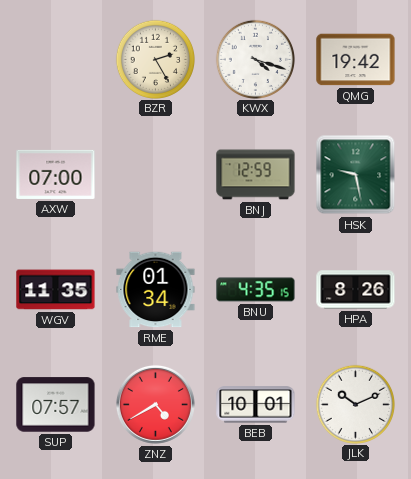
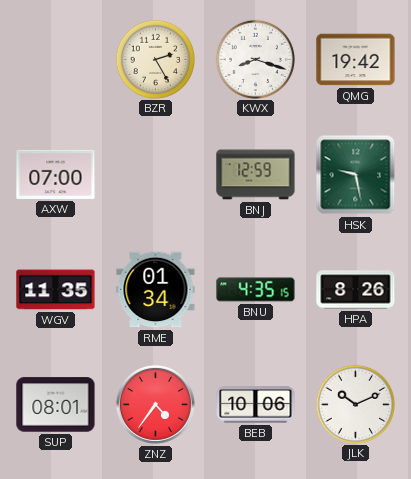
KWX: 4:18 -> 8:18
SUP: 07:57 -> 08:01
ZNZ: 4:40 -> 4:36
BEB: 10:01 -> 10:06
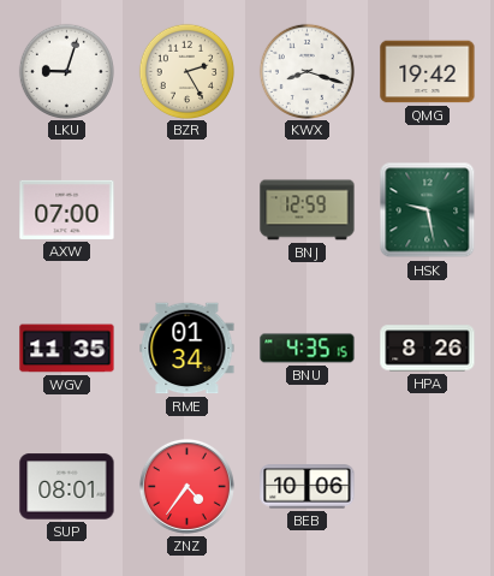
LKU: none -> 9:03
JLK: 10:11 -> none
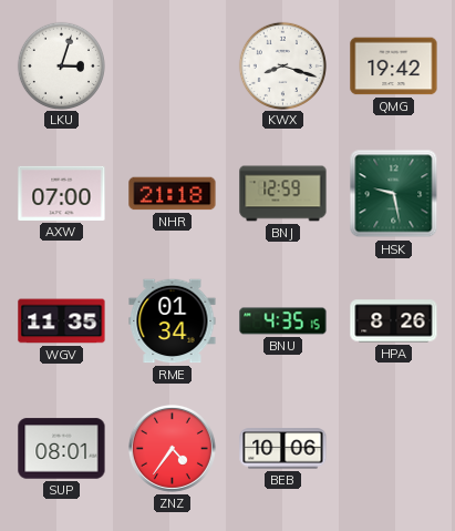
LKU: 9:03 -> 3:03
BZR: 2:25 -> none
NHR: none -> 21:18
